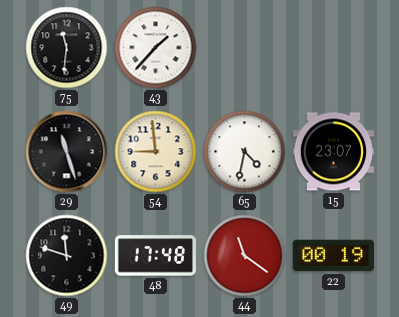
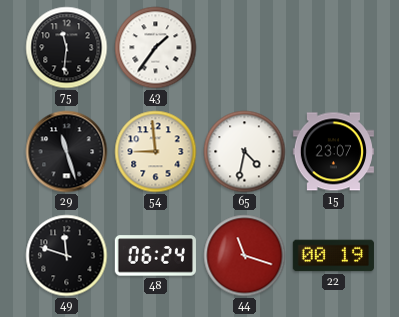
43: 1:37 -> 1:36
48: 17:48 -> 06:24
44: 11:21 -> 11:18
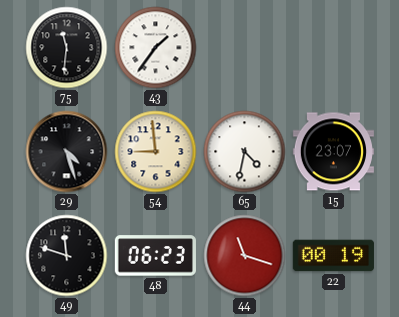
29: 11:27 -> 4:27
48: 06:24 -> 06:23
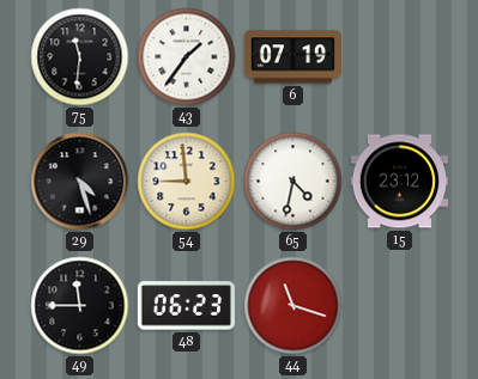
6: none -> 07:19
15: 23:07 -> 23:12
49: 11:48 -> 11:45
22: 00:19 -> none
